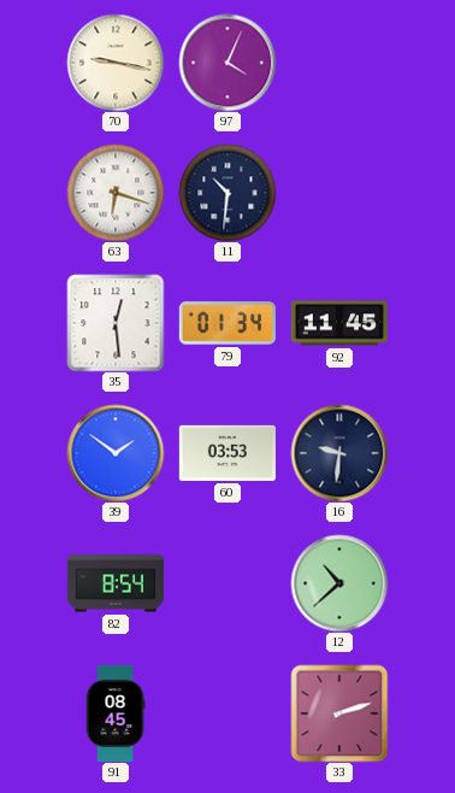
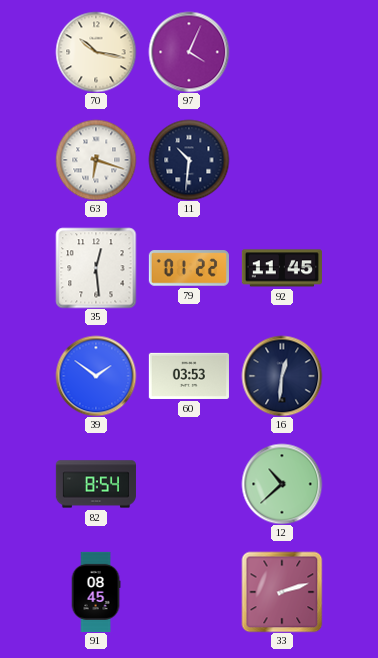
70: 9:17 -> 10:17
79: 01:34 -> 01:22
16: 9:31 -> 12:31
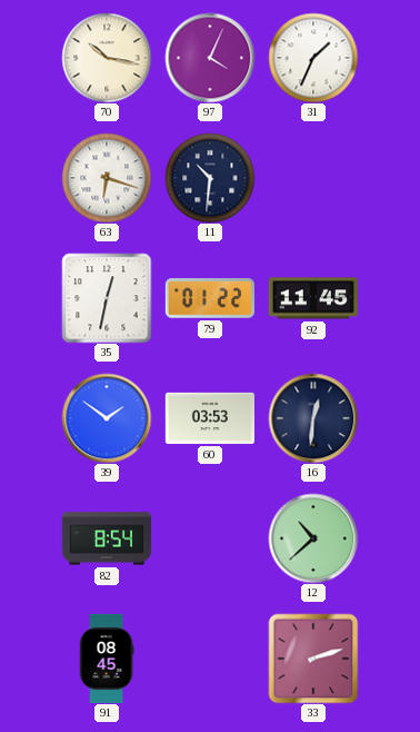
31: none -> 1:34
35: 12:29 -> 12:32
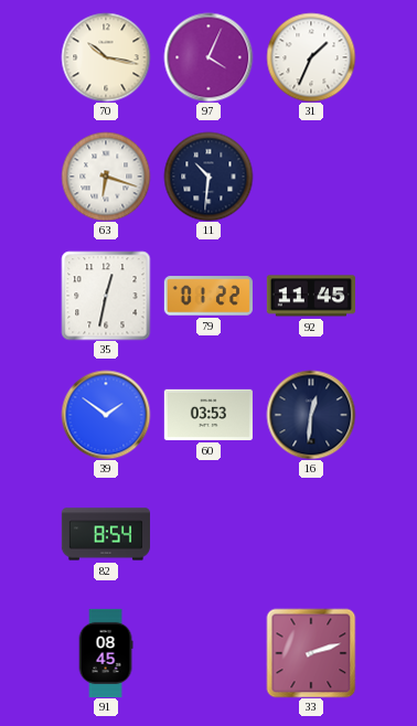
12: 10:38 -> none
